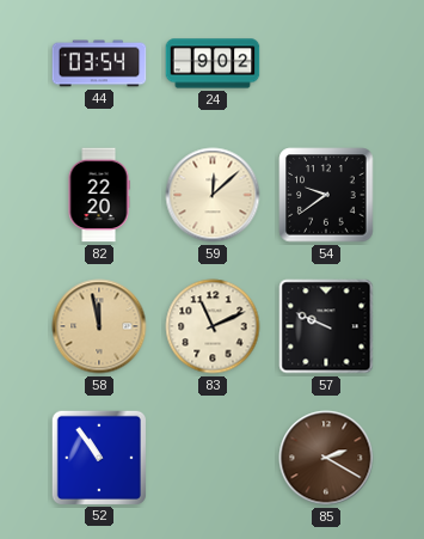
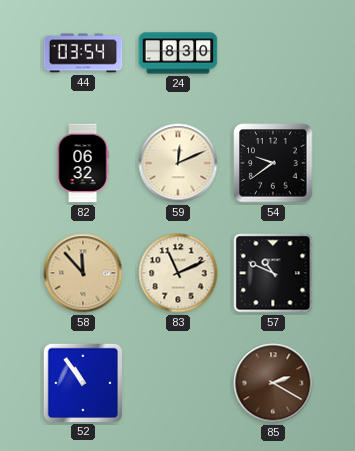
24: 9:02 -> 8:30
82: 22:20 -> 06:32
59: 12:08 -> 12:11
58: 11:58 -> 11:53
57: 9:49 -> 10:49
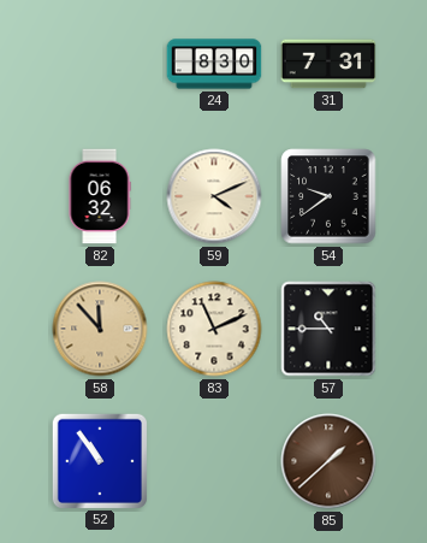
44: 03:54 -> none
31: none -> 7:31
59: 12:11 -> 4:11
57: 10:49 -> 10:45
85: 2:20 -> 1:38
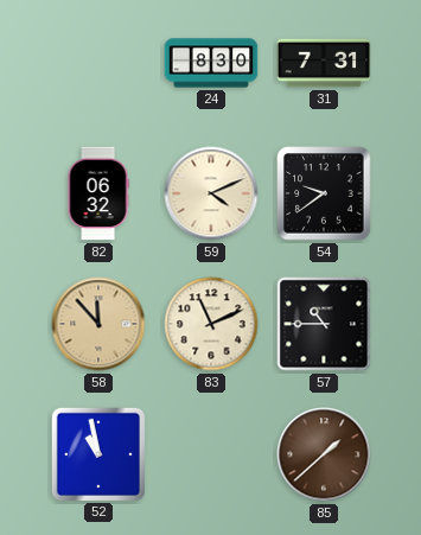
52: 10:54 -> 10:58
